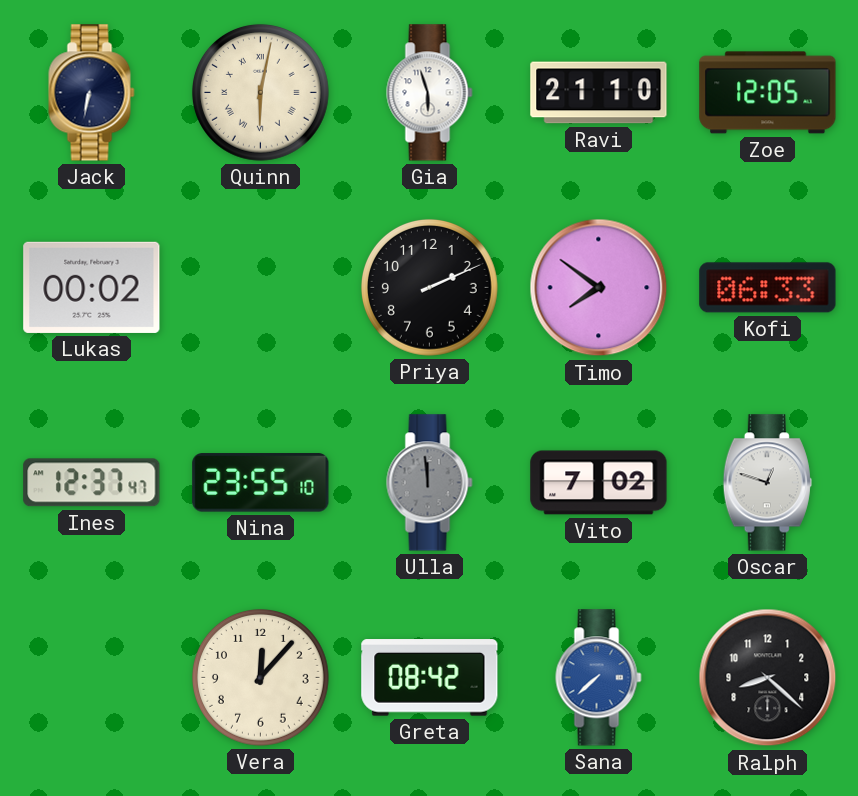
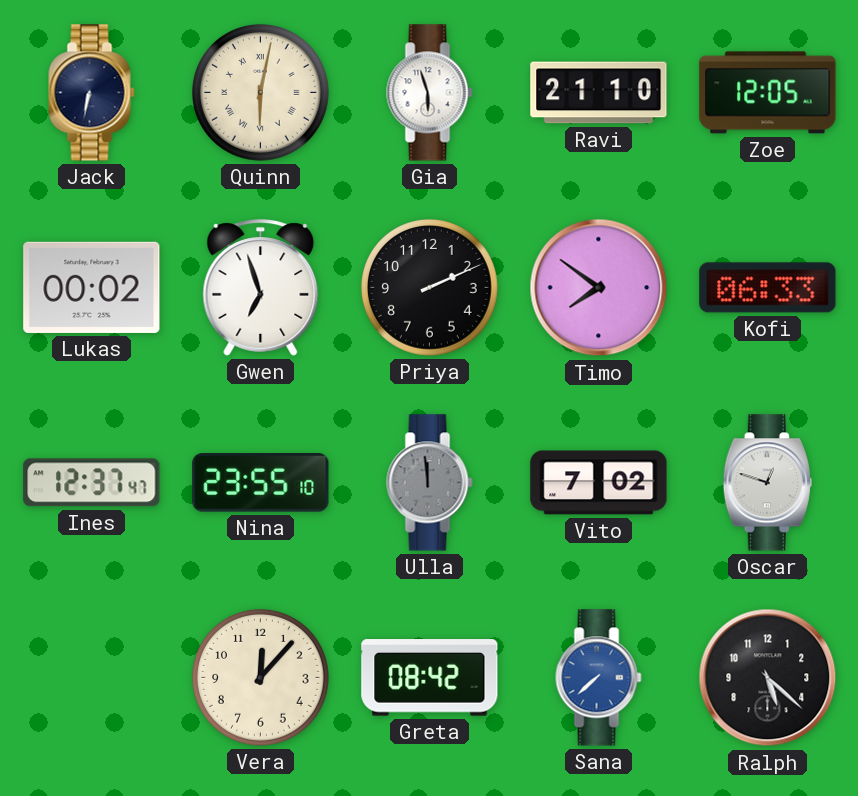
Gwen: none -> 6:57
Ralph: 8:22 -> 5:22
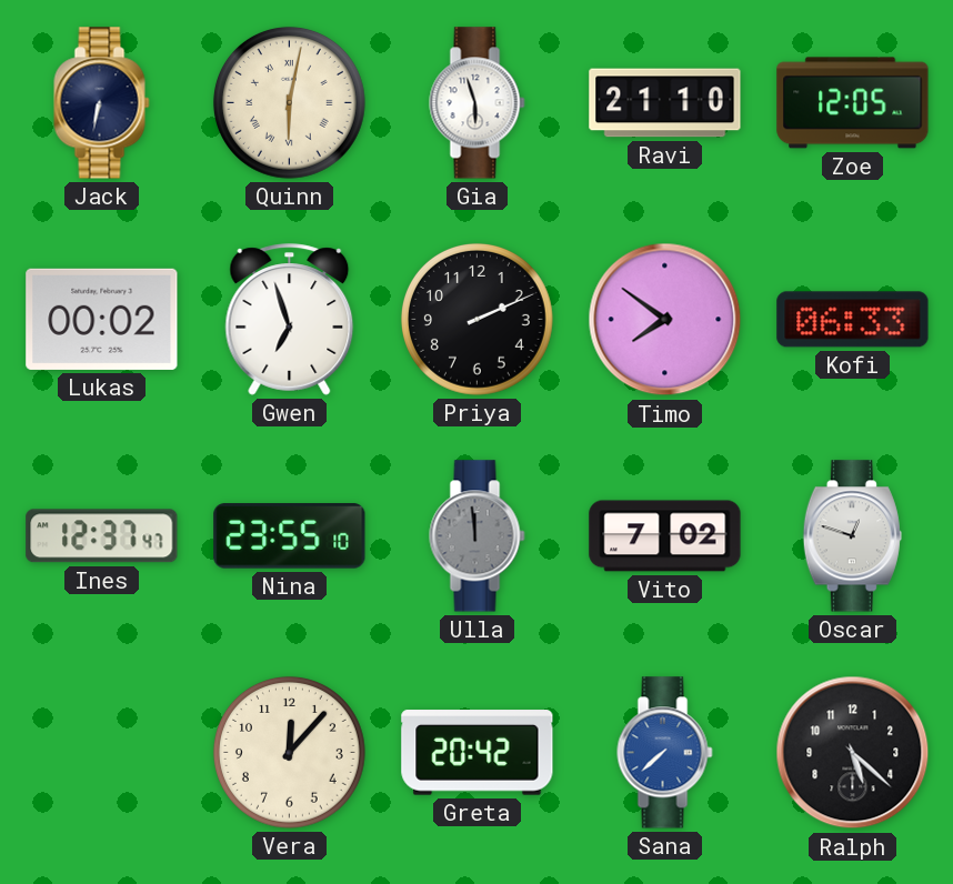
Greta: 08:42 -> 20:42
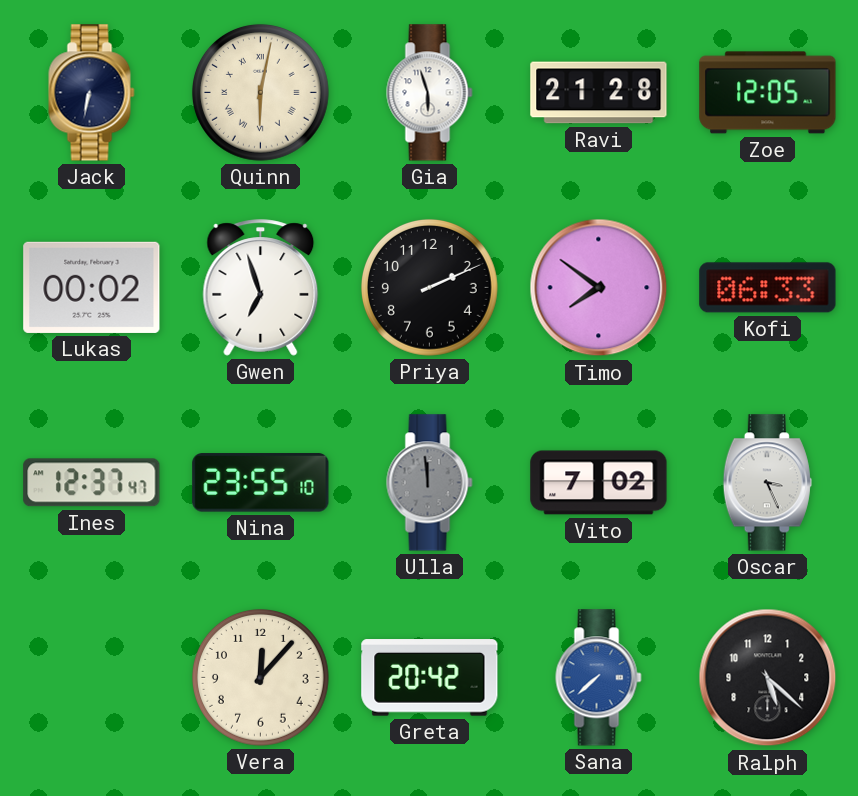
Ravi: 21:10 -> 21:28
Oscar: 12:48 -> 3:26
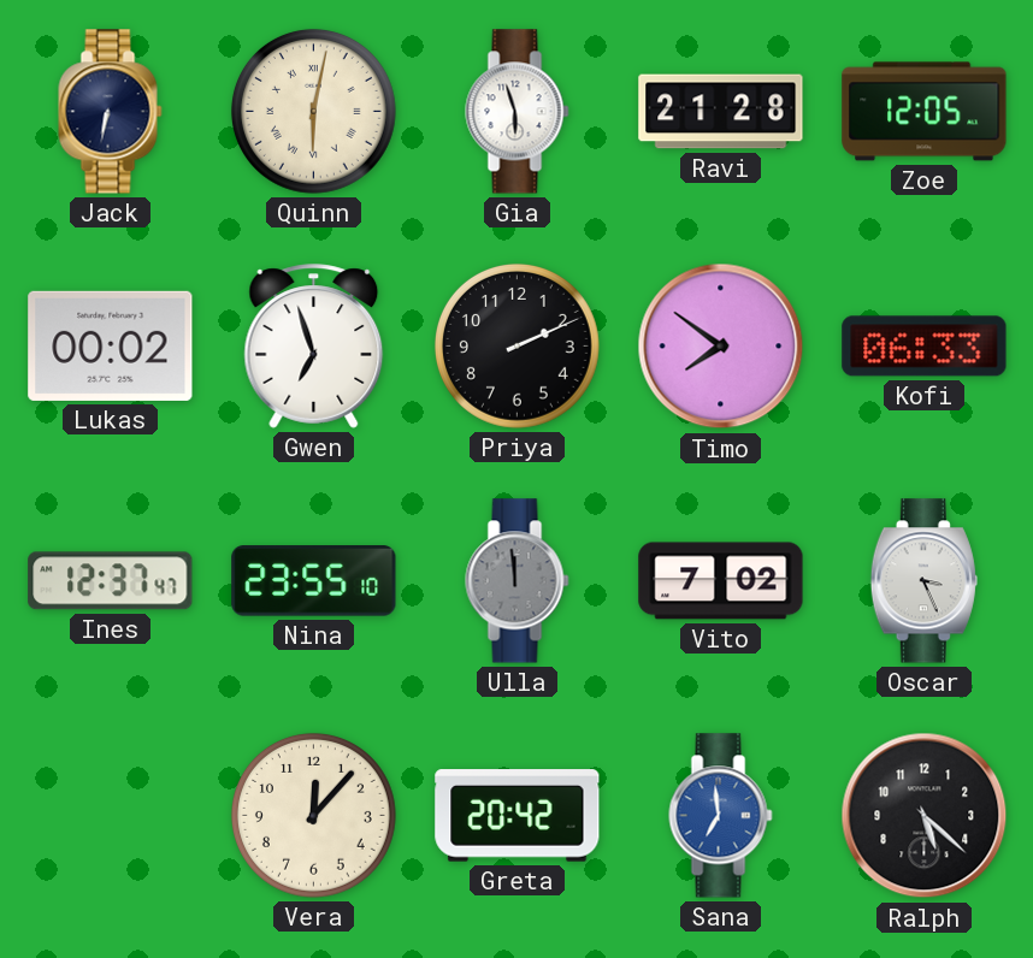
Sana: 7:38 -> 6:59
